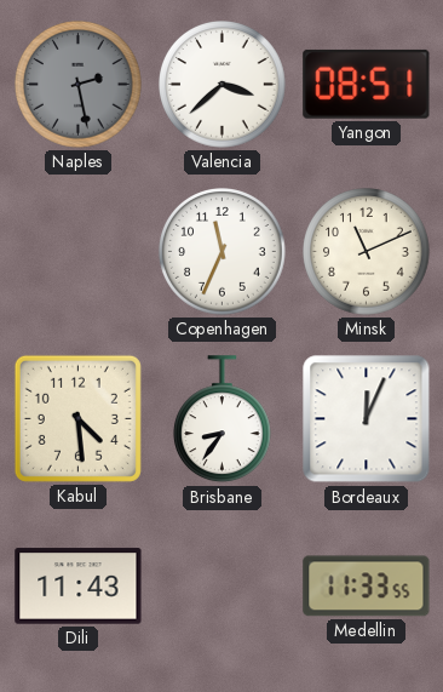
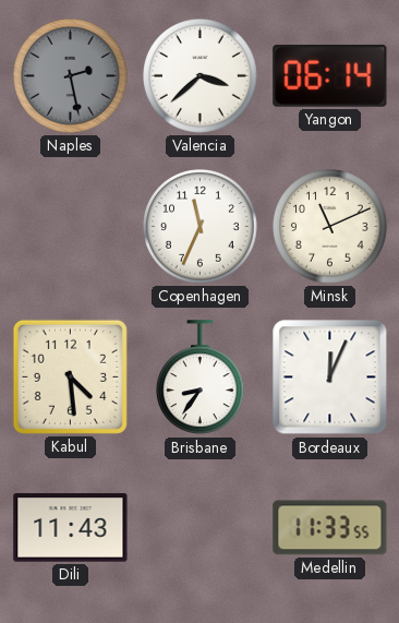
Yangon: 08:51 -> 06:14
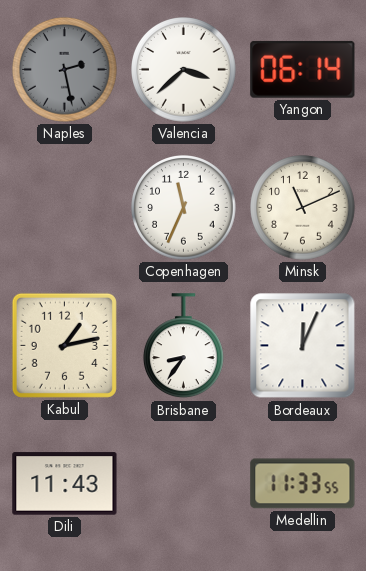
Kabul: 4:29 -> 1:13
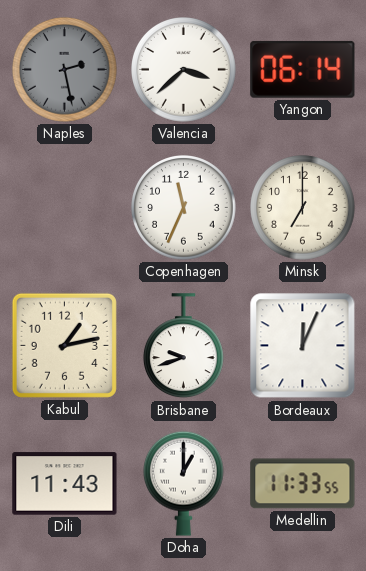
Minsk: 11:11 -> 7:00
Brisbane: 8:36 -> 9:42
Doha: none -> 1:00
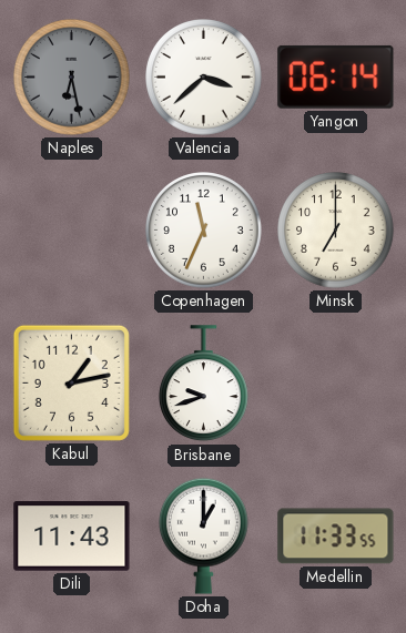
Naples: 2:28 -> 6:28
Bordeaux: 12:04 -> none
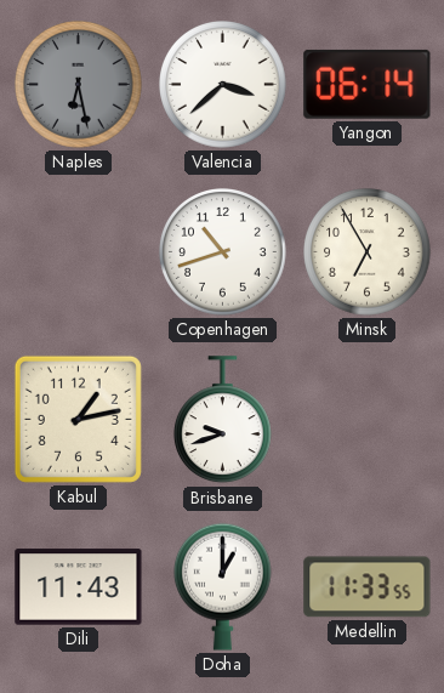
Copenhagen: 11:34 -> 10:42
Minsk: 7:00 -> 6:55
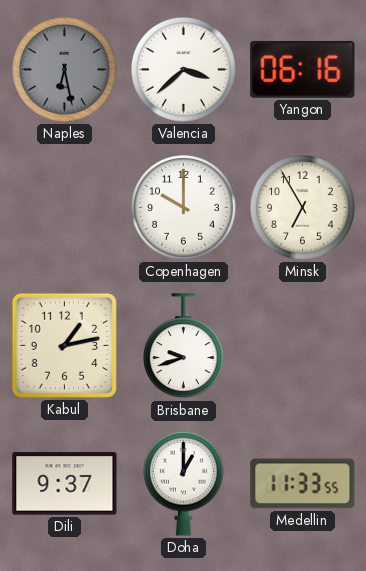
Yangon: 06:14 -> 06:16
Copenhagen: 10:42 -> 10:00
Dili: 11:43 -> 9:37
